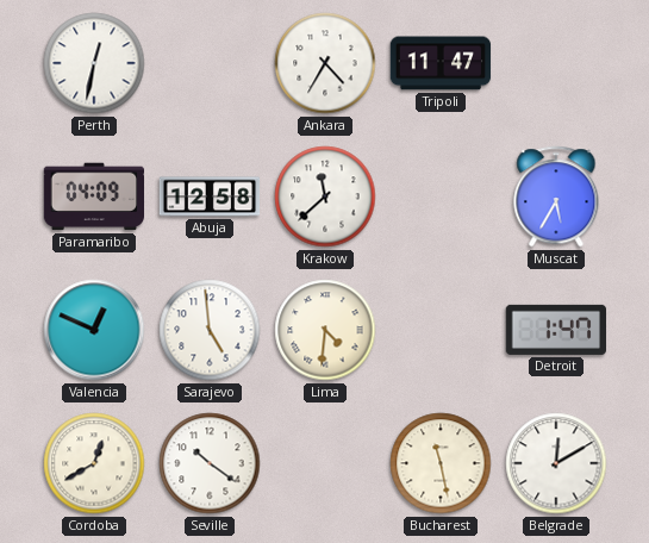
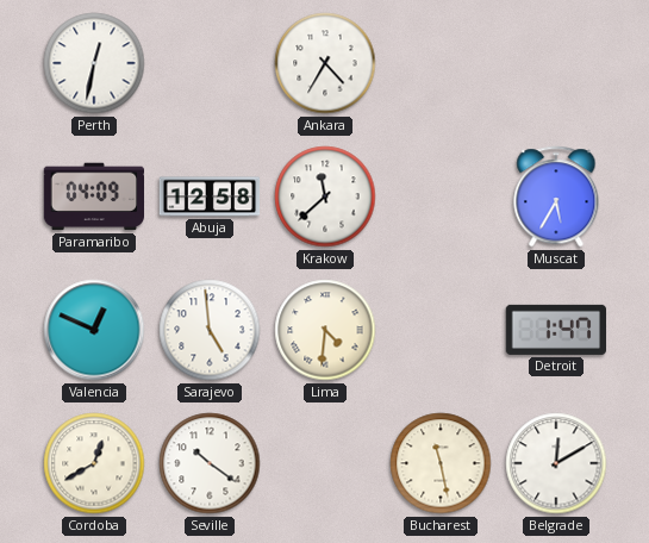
Tripoli: 11:47 -> none
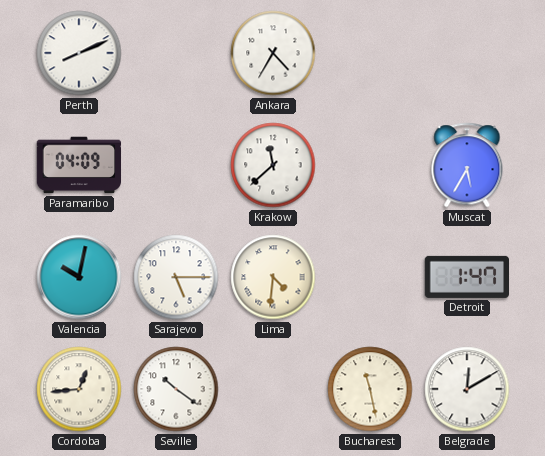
Perth: 12:32 -> 8:11
Abuja: 12:58 -> none
Valencia: 12:49 -> 10:02
Sarajevo: 4:59 -> 5:15
Cordoba: 12:40 -> 12:44
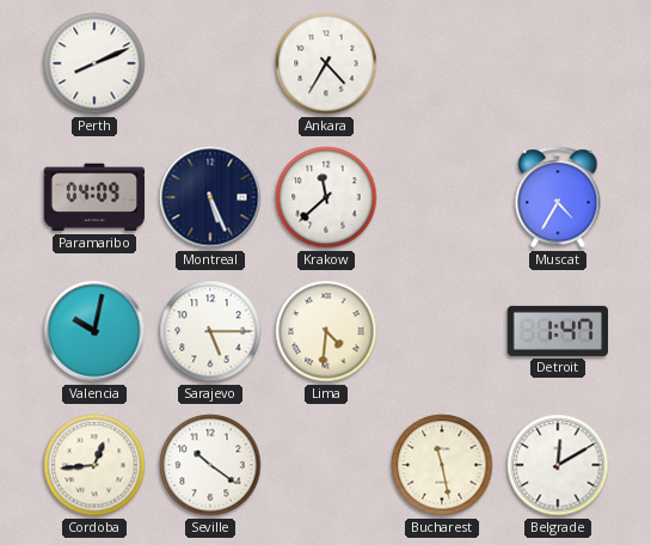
Montreal: none -> 5:26
Muscat: 5:35 -> 4:35
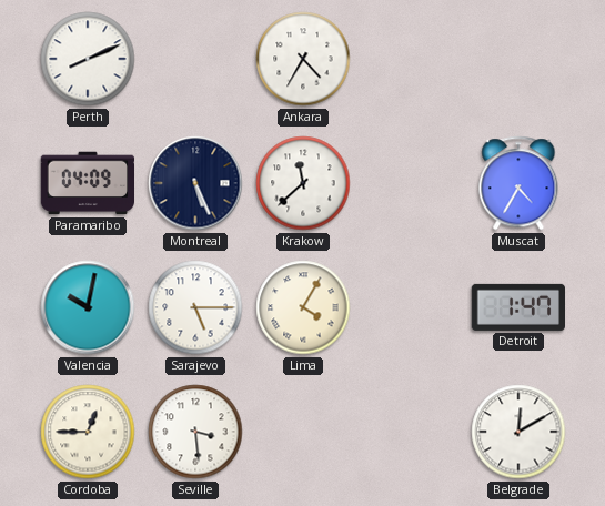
Lima: 4:31 -> 4:05
Cordoba: 12:44 -> 12:45
Seville: 10:21 -> 3:29
Bucharest: 11:28 -> none
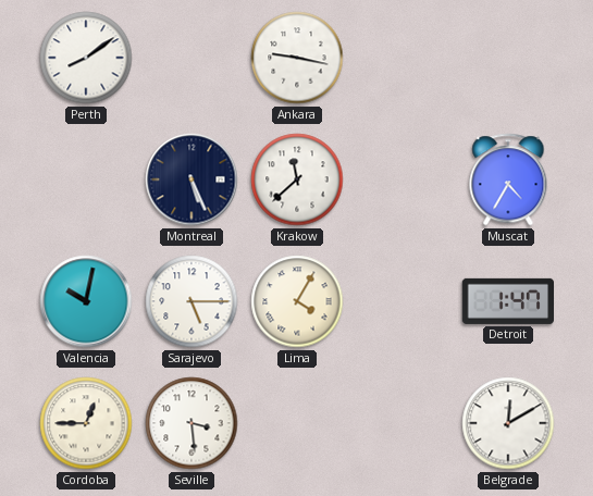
Perth: 8:11 -> 8:09
Ankara: 4:35 -> 9:17
Paramaribo: 04:09 -> none
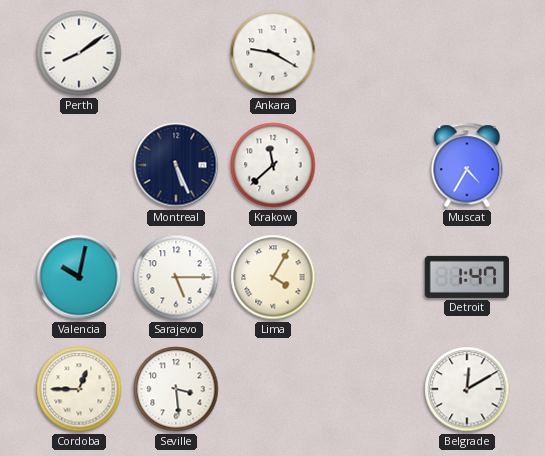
Ankara: 9:17 -> 9:20
